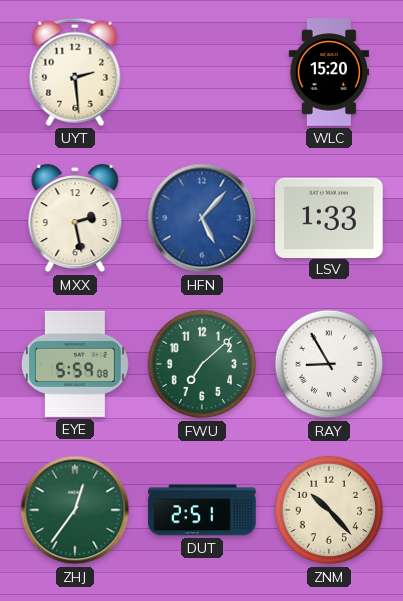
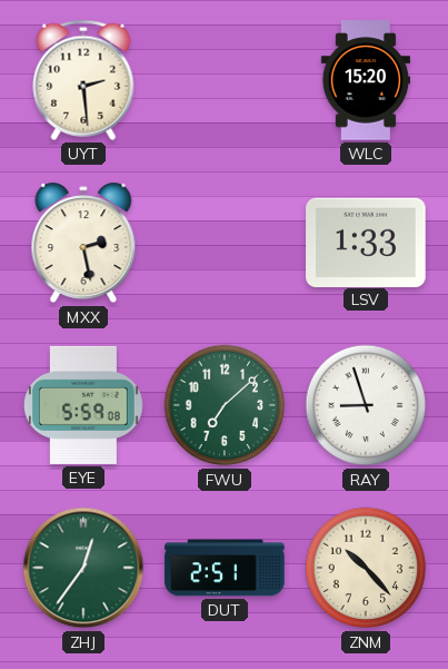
HFN: 5:07 -> none
RAY: 8:55 -> 8:57
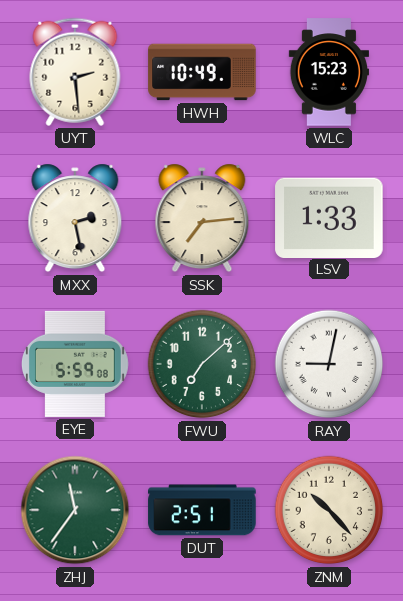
HWH: none -> 10:49
WLC: 15:20 -> 15:23
SSK: none -> 7:14
RAY: 8:57 -> 9:02
ZHJ: 12:36 -> 11:36
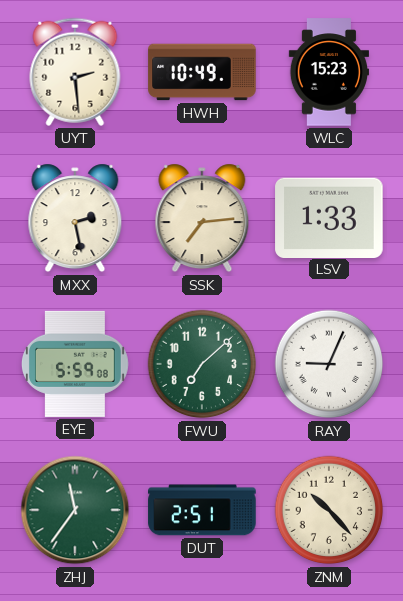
RAY: 9:02 -> 9:04
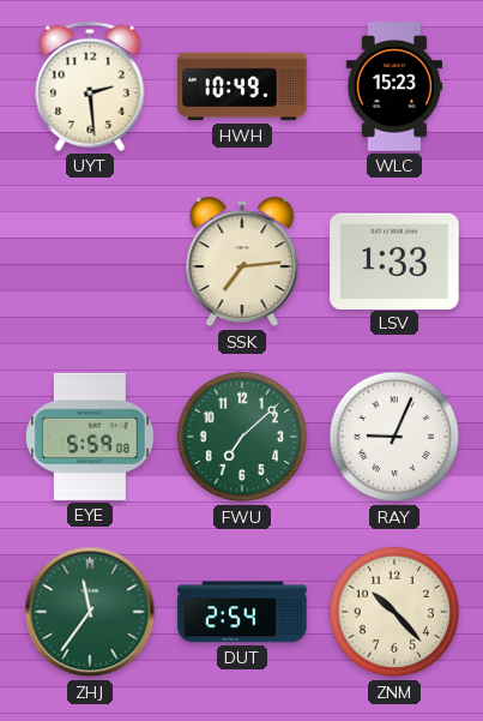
MXX: 2:28 -> none
DUT: 2:51 -> 2:54
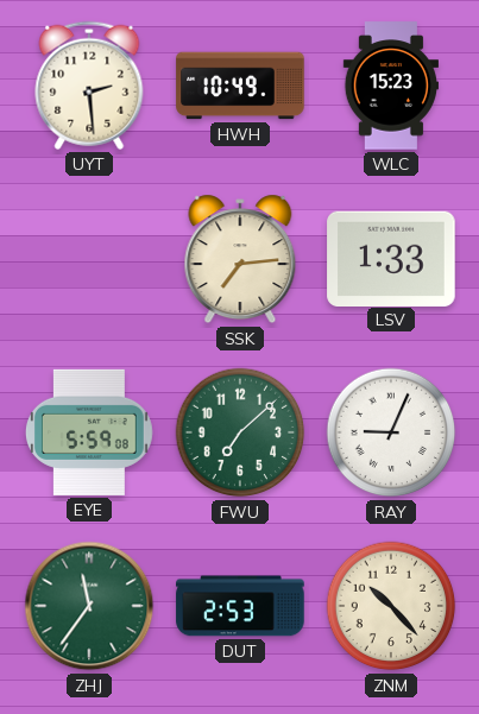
DUT: 2:54 -> 2:53
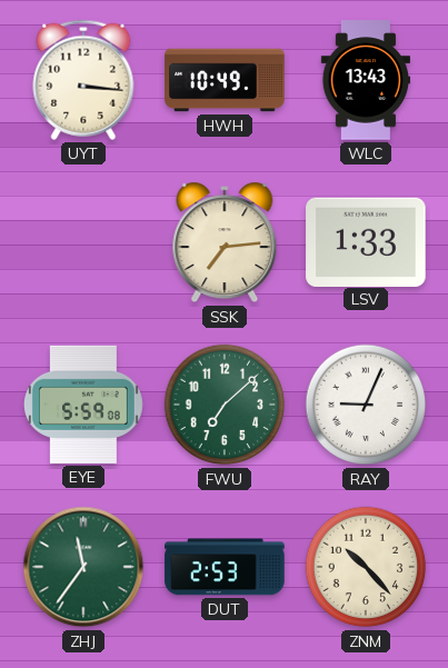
UYT: 2:29 -> 3:16
WLC: 15:23 -> 13:43
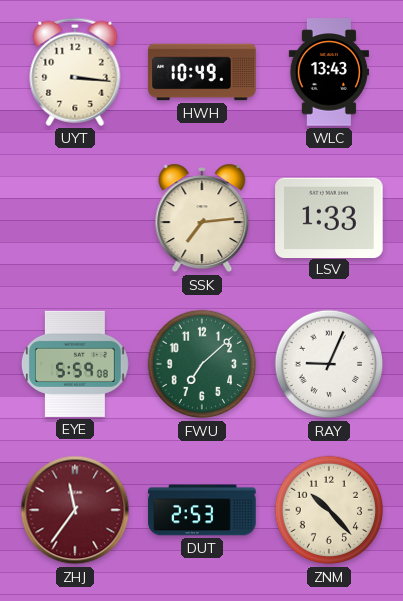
ZHJ dial: green -> burgundy
